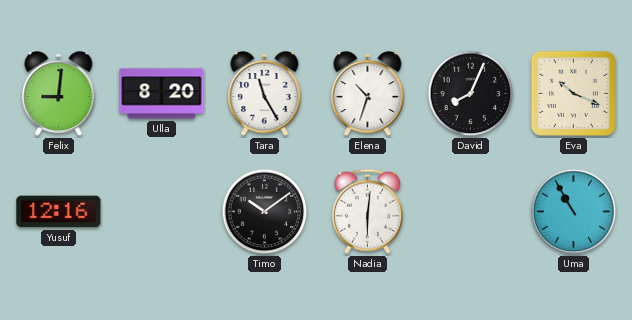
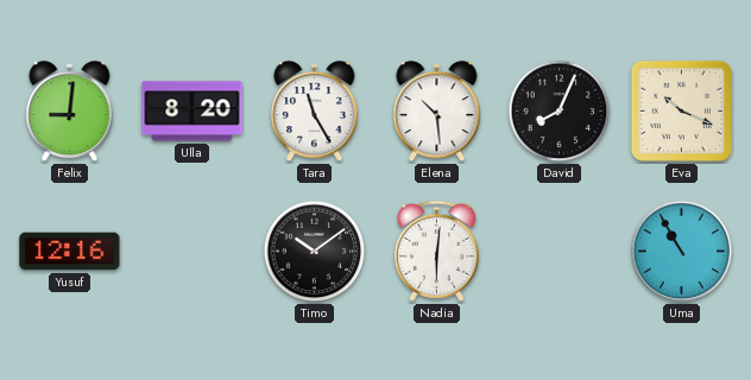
Elena: 10:33 -> 10:29
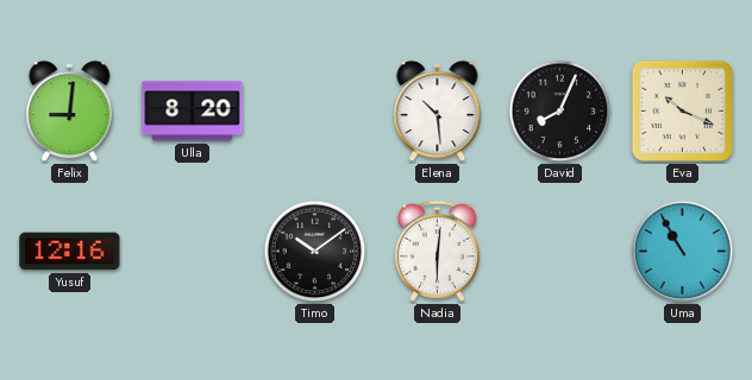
Tara: 11:25 -> none
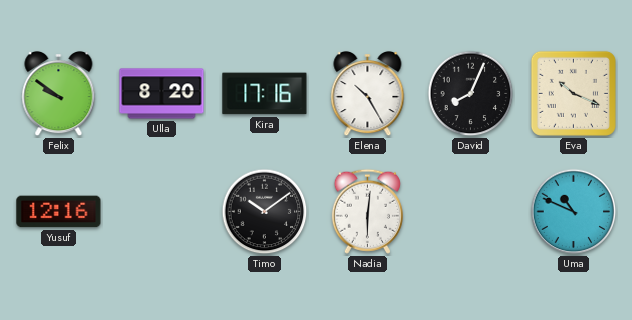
Felix: 9:01 -> 9:51
Kira: none -> 17:16
Elena: 10:29 -> 10:25
Uma: 10:55 -> 10:49
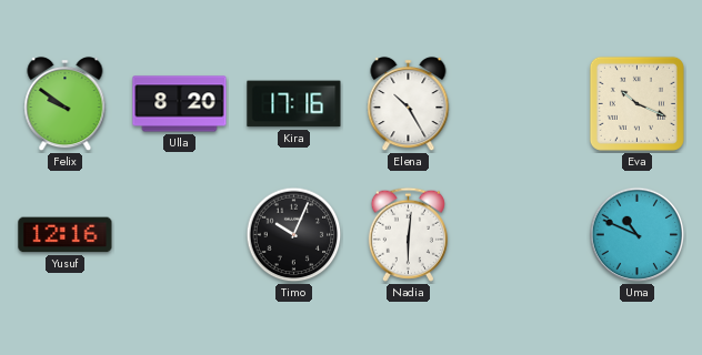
David: 8:04 -> none
Timo: 10:09 -> 10:04
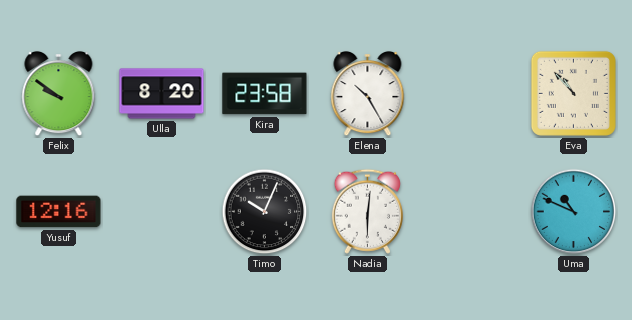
Kira: 17:16 -> 23:58
Eva: 10:19 -> 10:53
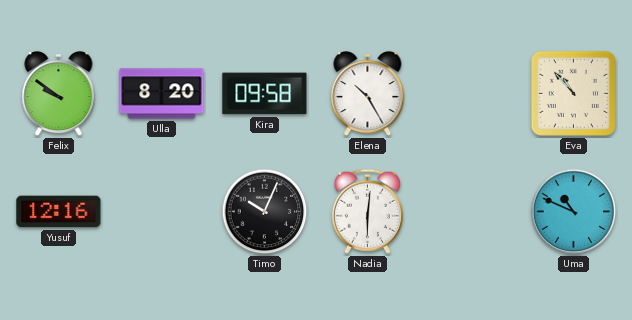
Kira: 23:58 -> 09:58
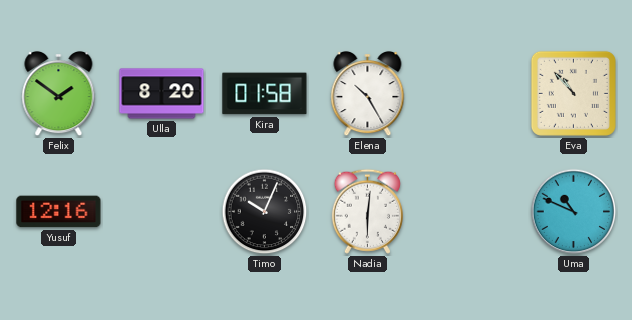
Felix: 9:51 -> 1:51
Kira: 09:58 -> 01:58
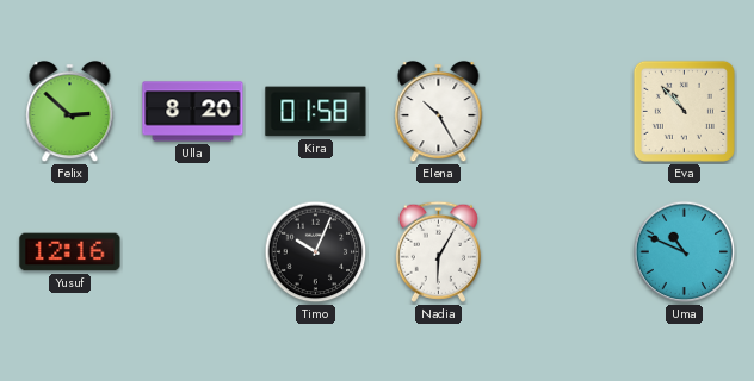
Felix: 1:51 -> 2:52
Nadia: 6:01 -> 6:05
